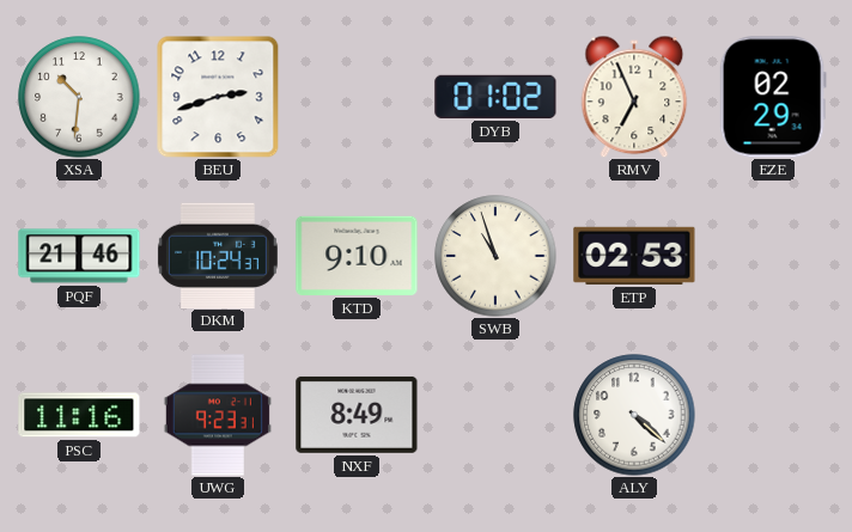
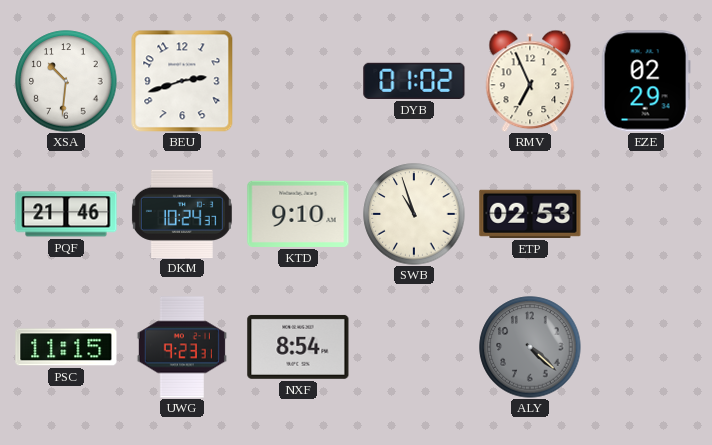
PSC: 11:16 -> 11:15
NXF: 8:49 -> 8:54
ALY dial: white -> grey
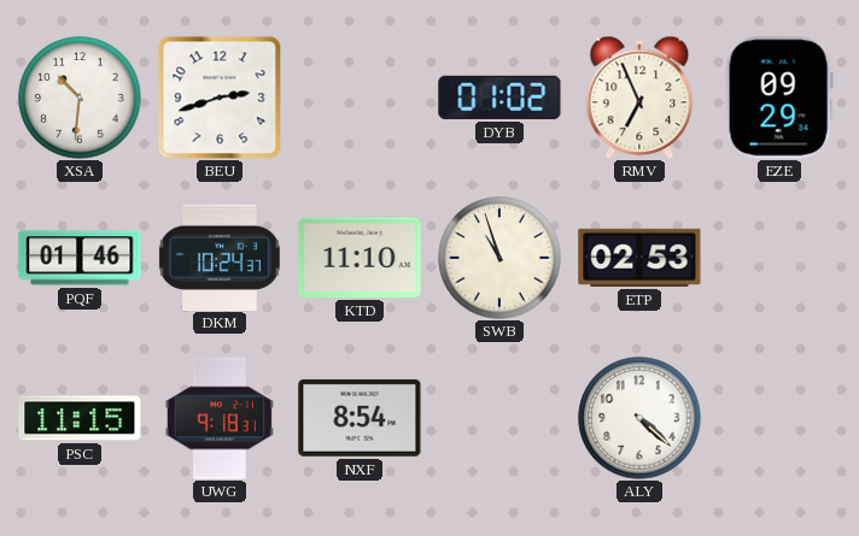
EZE: 02:29 -> 09:29
PQF: 21:46 -> 01:46
KTD: 9:10 -> 11:10
UWG: 9:23 -> 9:18
ALY dial: grey -> white
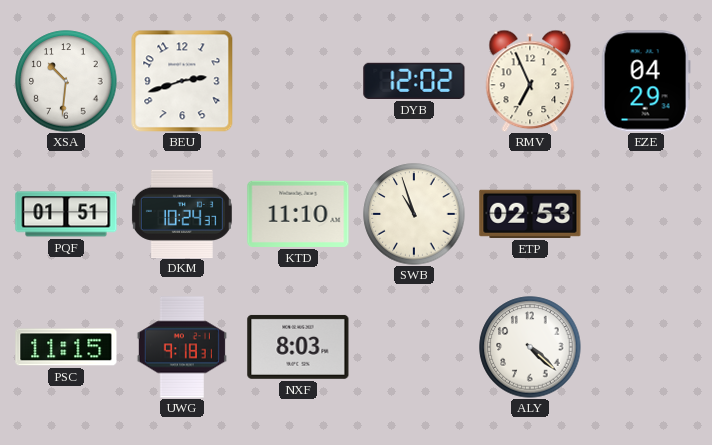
DYB: 01:02 -> 12:02
EZE: 09:29 -> 04:29
PQF: 01:46 -> 01:51
NXF: 8:54 -> 8:03
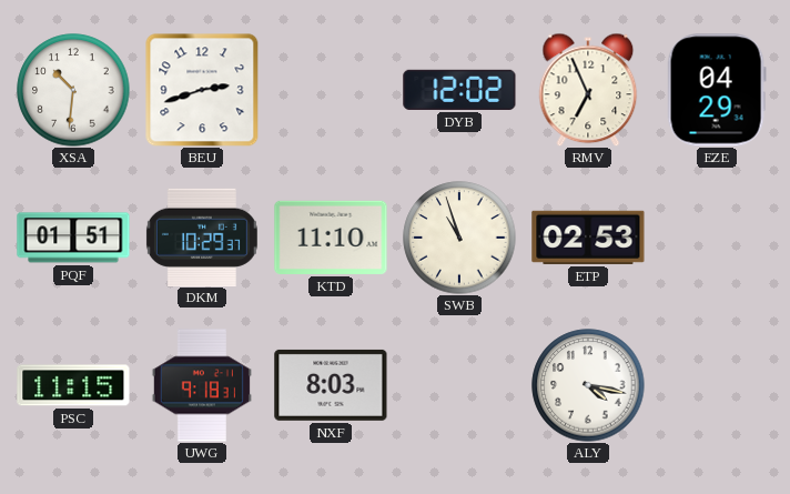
DKM: 10:24 -> 10:29
ALY: 4:22 -> 4:17
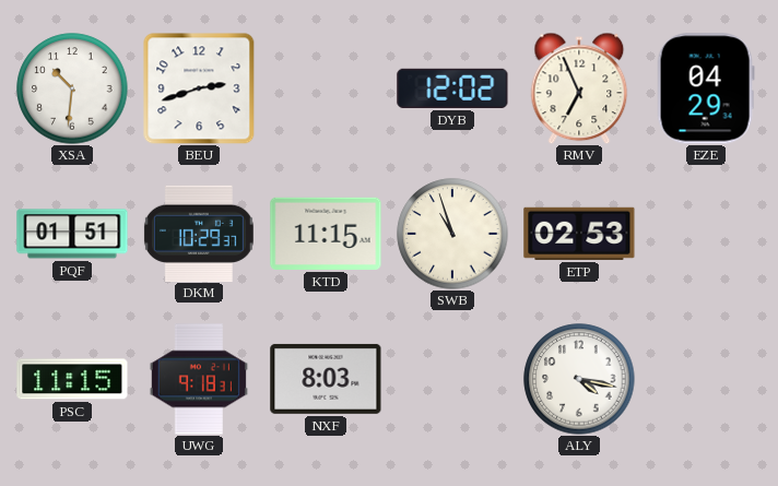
KTD: 11:10 -> 11:15
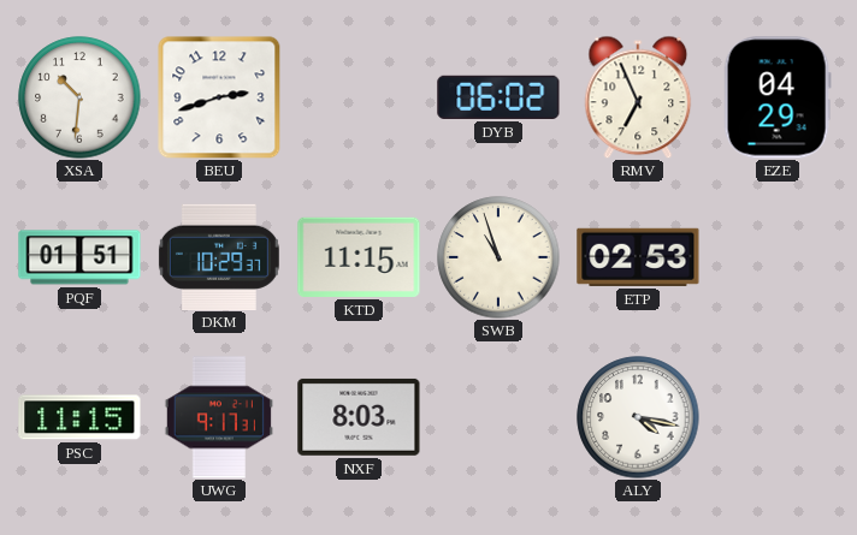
DYB: 12:02 -> 06:02
UWG: 9:18 -> 9:17
